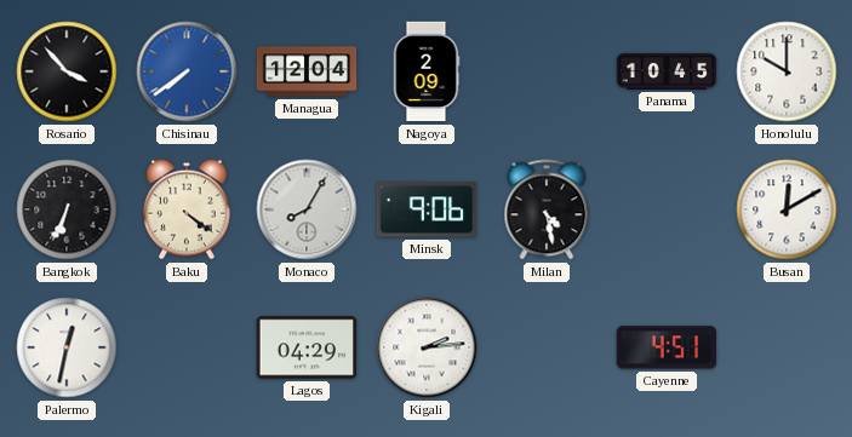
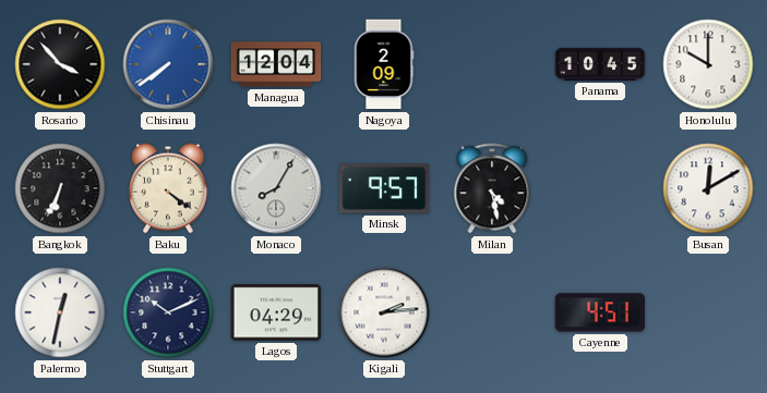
Minsk: 9:06 -> 9:57
Stuttgart: none -> 10:11
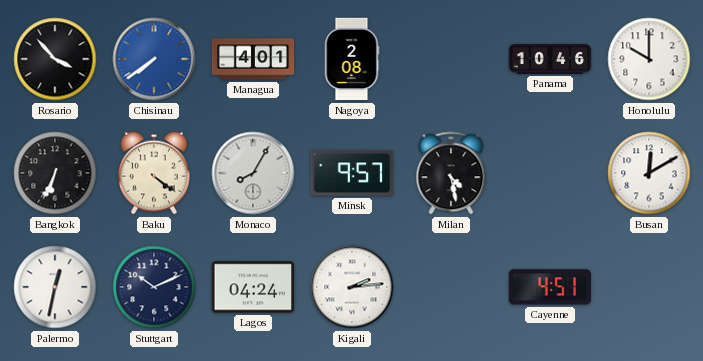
Managua: 12:04 -> 4:01
Nagoya: 2:09 -> 2:08
Panama: 10:45 -> 10:46
Lagos: 04:29 -> 04:24
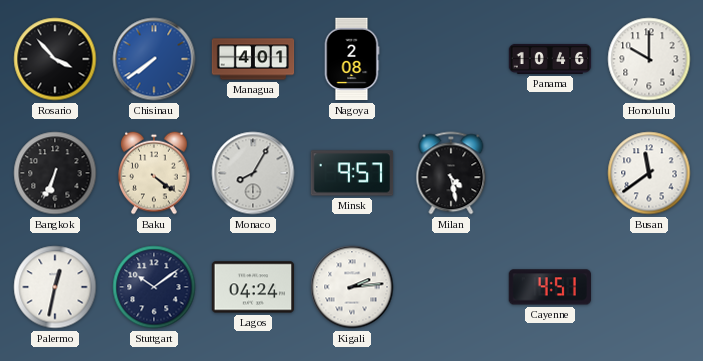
Busan: 12:10 -> 11:39
Stuttgart: 10:11 -> 10:09
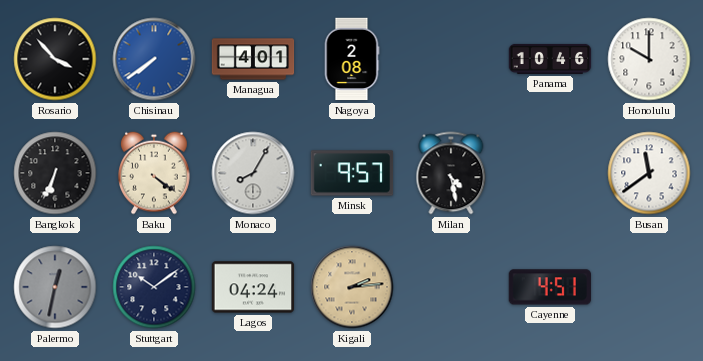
Palermo dial: white -> grey
Kigali dial: white -> champagne
